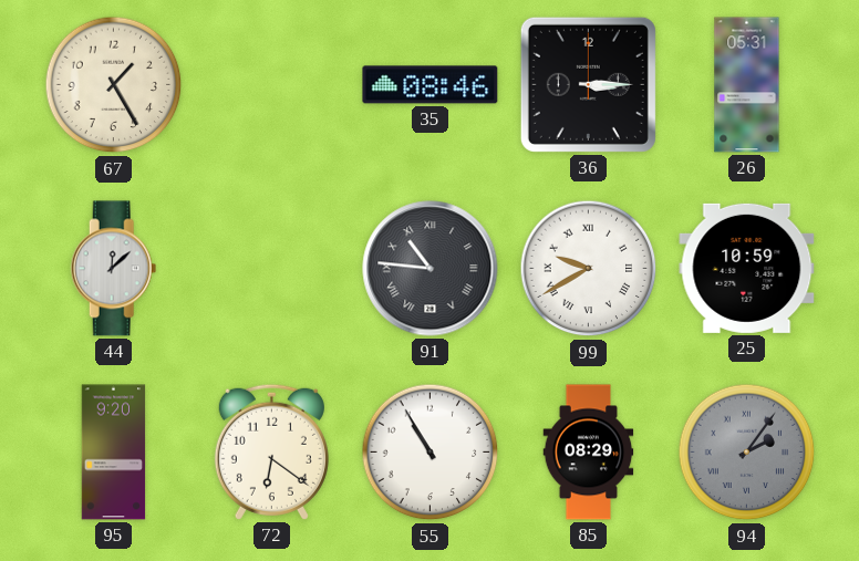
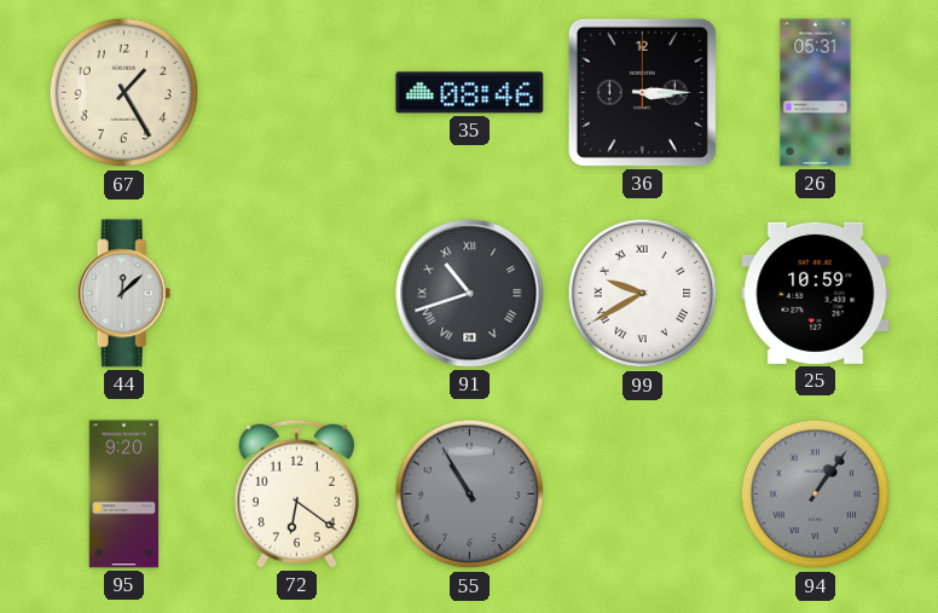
91: 10:46 -> 10:42
55 dial: white -> grey
85: 08:29 -> none
94: 2:06 -> 1:06
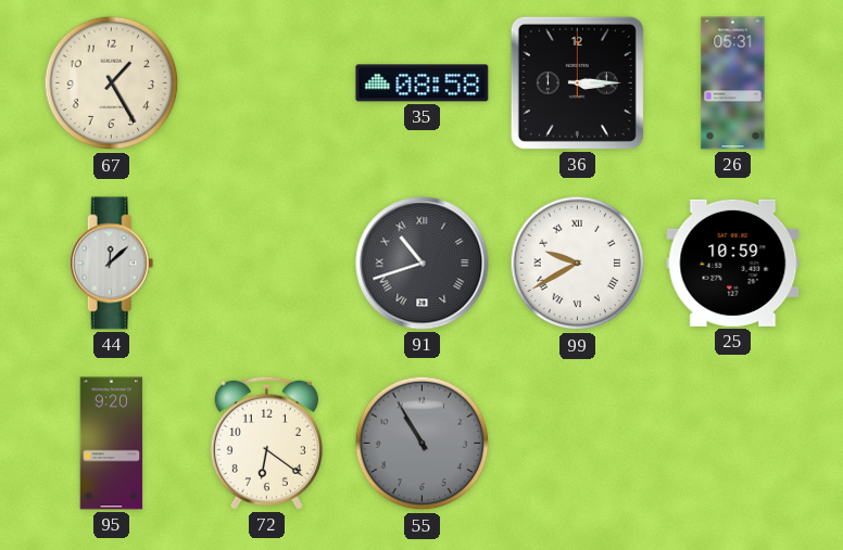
35: 08:46 -> 08:58
94: 1:06 -> none
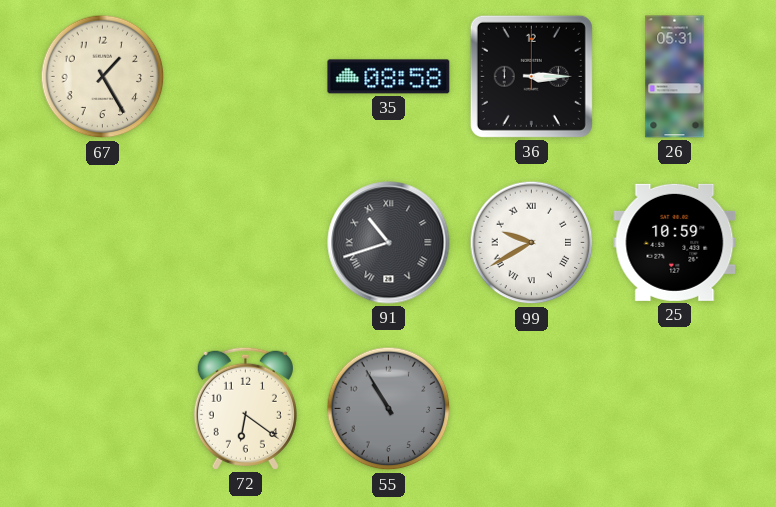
44: 12:08 -> none
95: 9:20 -> none
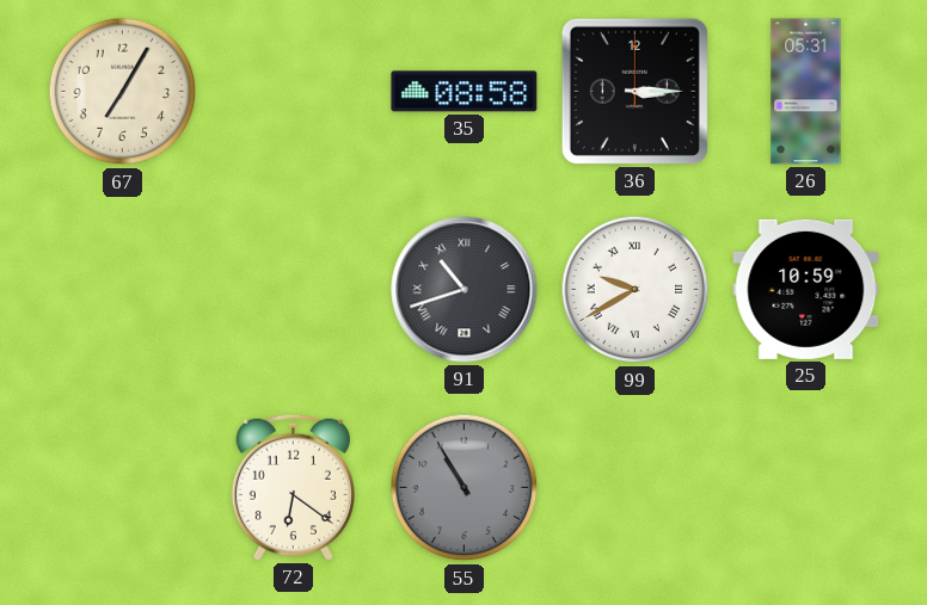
67: 1:25 -> 7:05
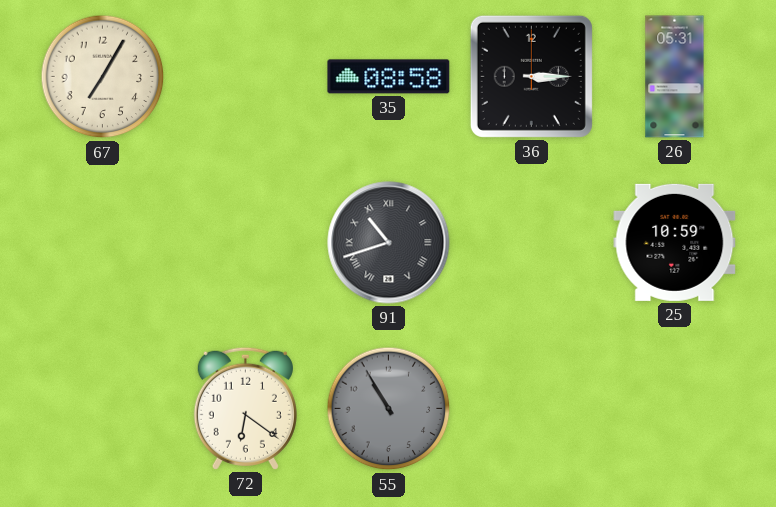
99: 9:40 -> none
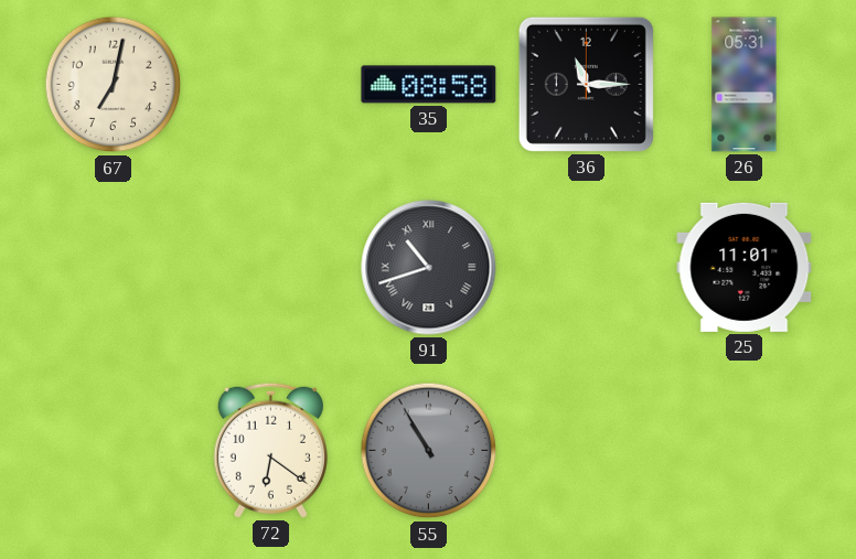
67: 7:05 -> 7:02
36: 3:15 -> 11:15
25: 10:59 -> 11:01
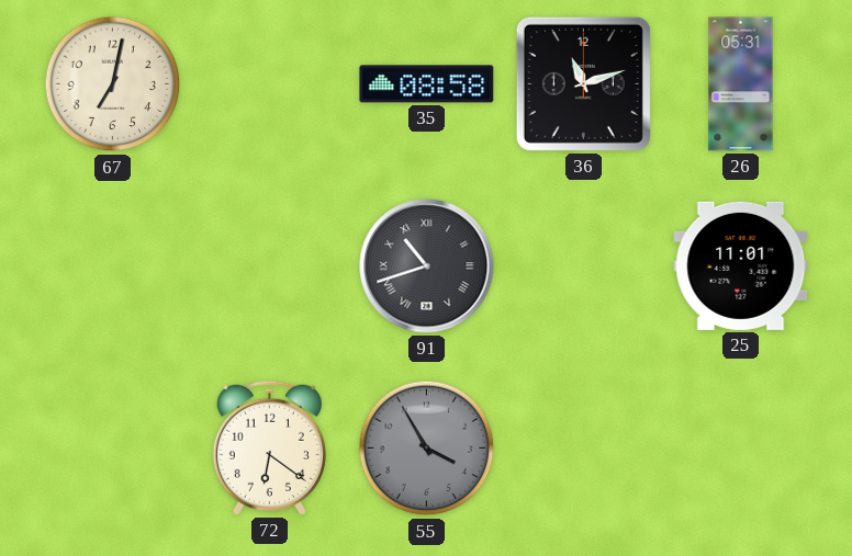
36: 11:15 -> 11:12
55: 10:55 -> 3:55
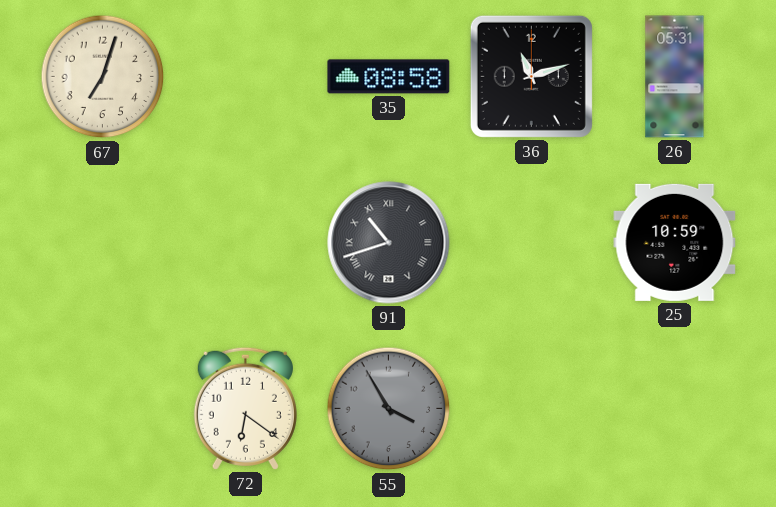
67: 7:02 -> 7:03
25: 11:01 -> 10:59
